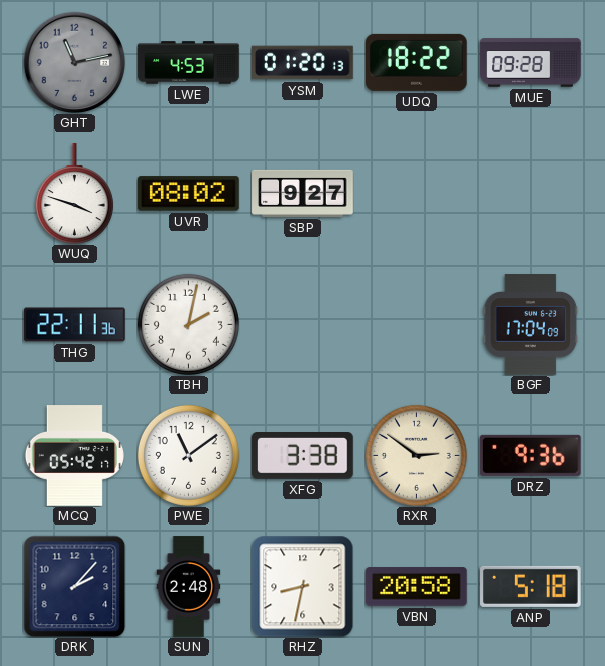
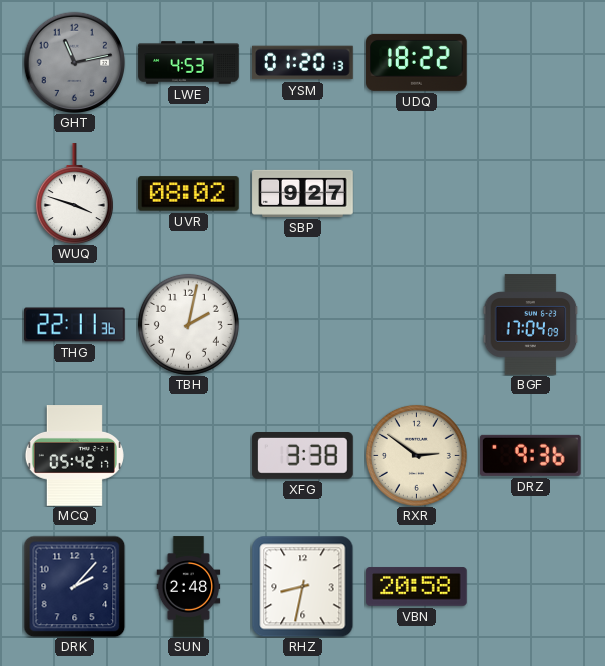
MUE: 09:28 -> none
PWE: 11:09 -> none
ANP: 5:18 -> none
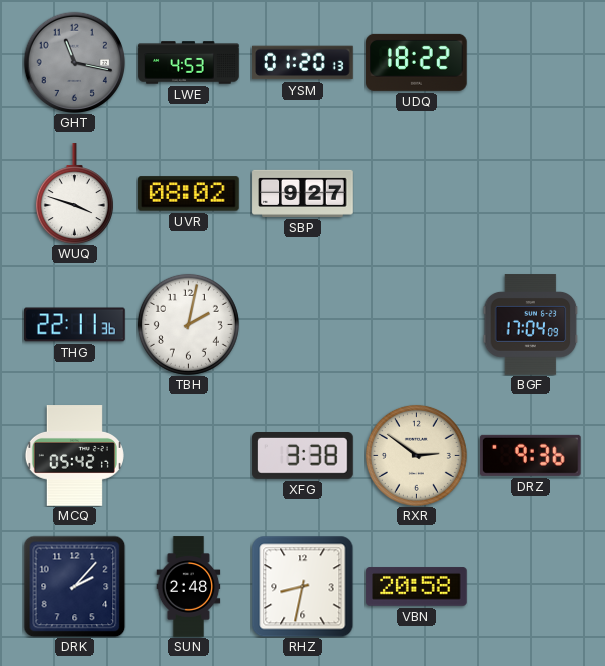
GHT: 11:13 -> 11:17
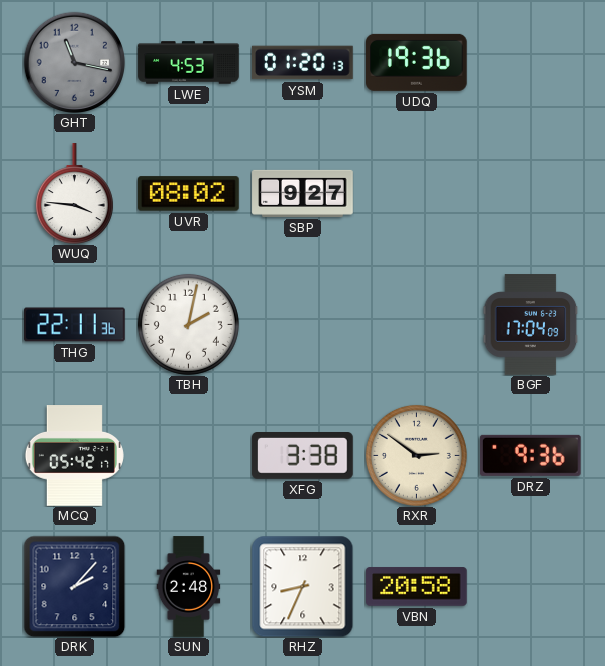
UDQ: 18:22 -> 19:36
WUQ: 3:48 -> 3:46
RHZ: 8:32 -> 8:34
